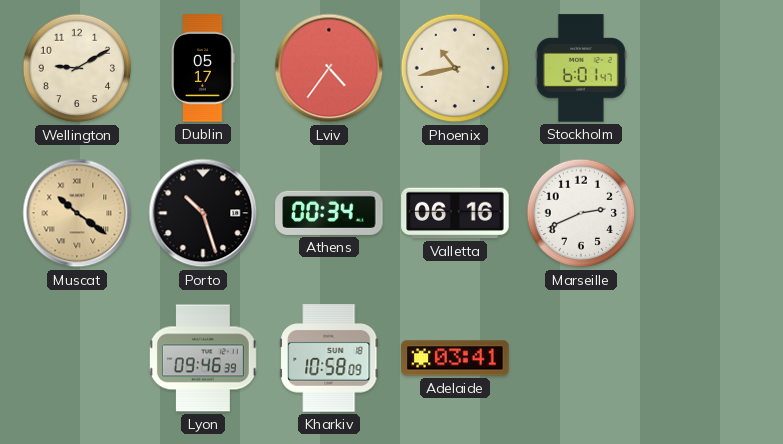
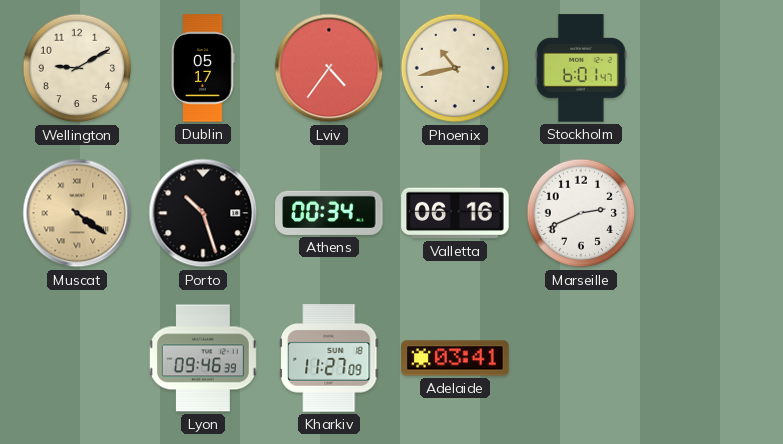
Muscat: 10:21 -> 4:21
Kharkiv: 10:58 -> 11:27
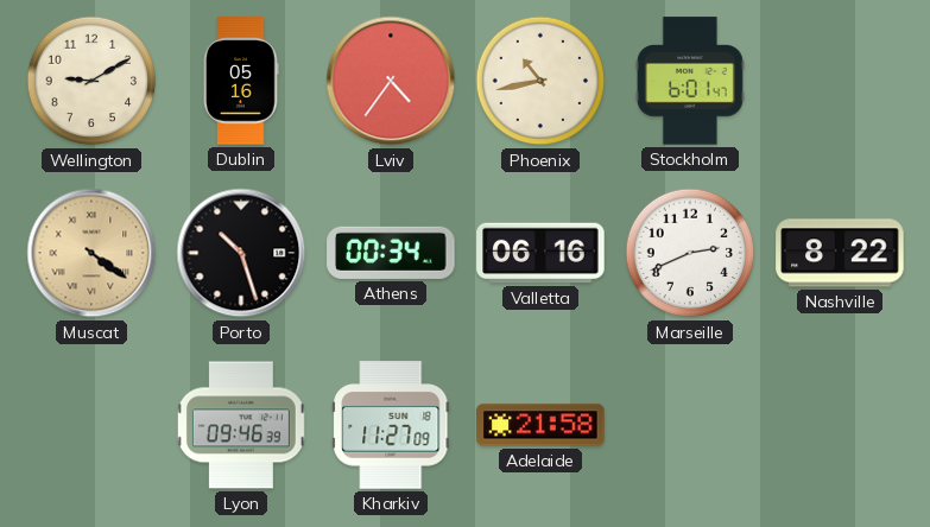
Dublin: 05:17 -> 05:16
Nashville: none -> 8:22
Adelaide: 03:41 -> 21:58
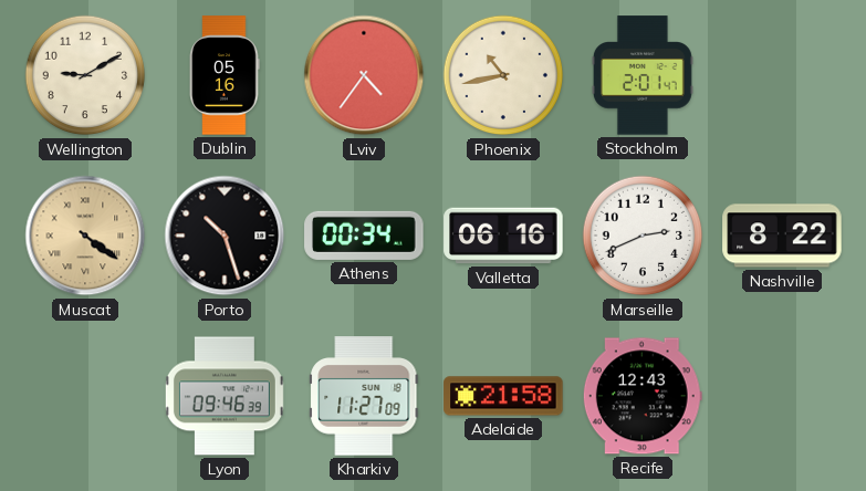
Stockholm: 6:01 -> 2:01
Recife: none -> 12:43
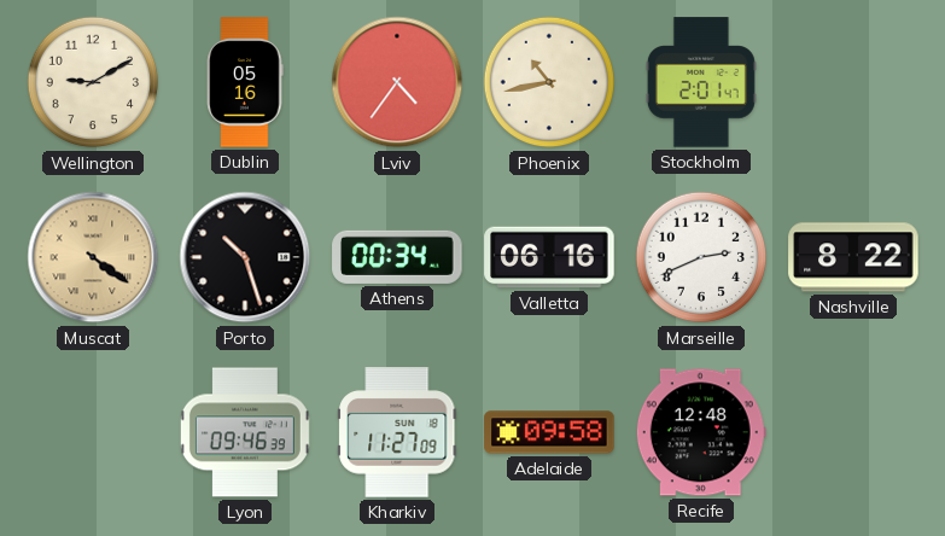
Adelaide: 21:58 -> 09:58
Recife: 12:43 -> 12:48
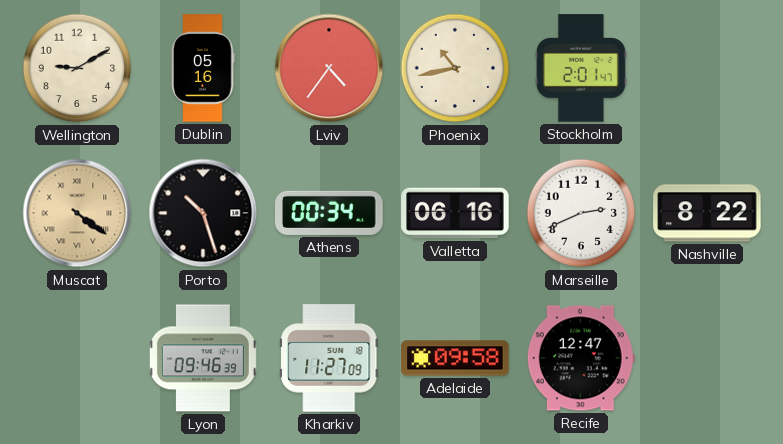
Recife: 12:48 -> 12:47
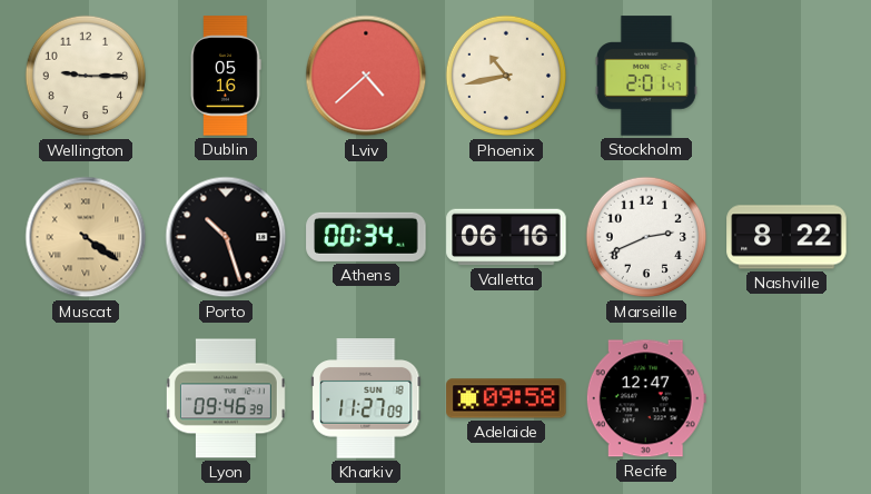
Wellington: 9:10 -> 9:15
Lviv: 4:36 -> 4:38
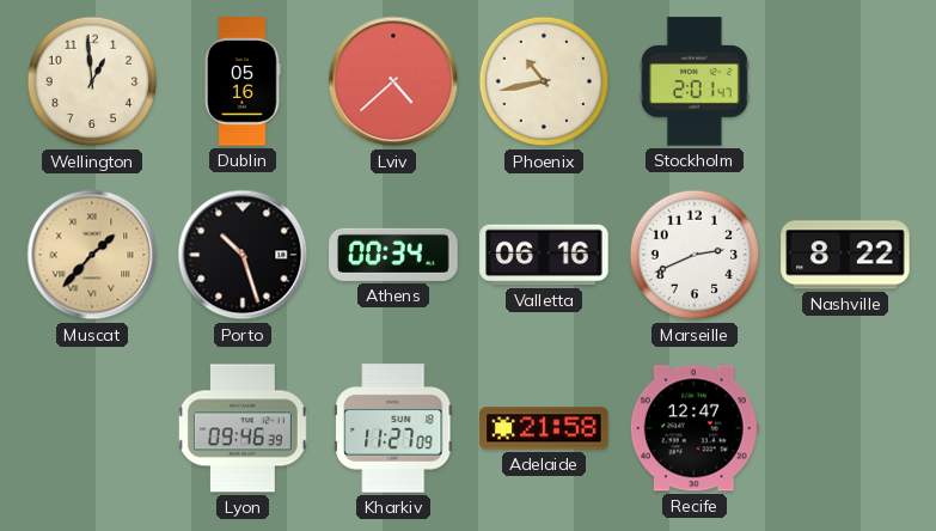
Wellington: 9:15 -> 12:59
Muscat: 4:21 -> 1:37
Adelaide: 09:58 -> 21:58
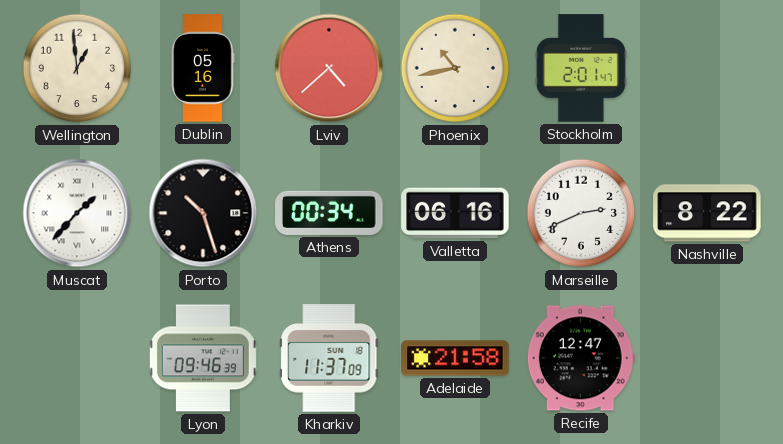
Muscat dial: champagne -> white
Kharkiv: 11:27 -> 11:37
